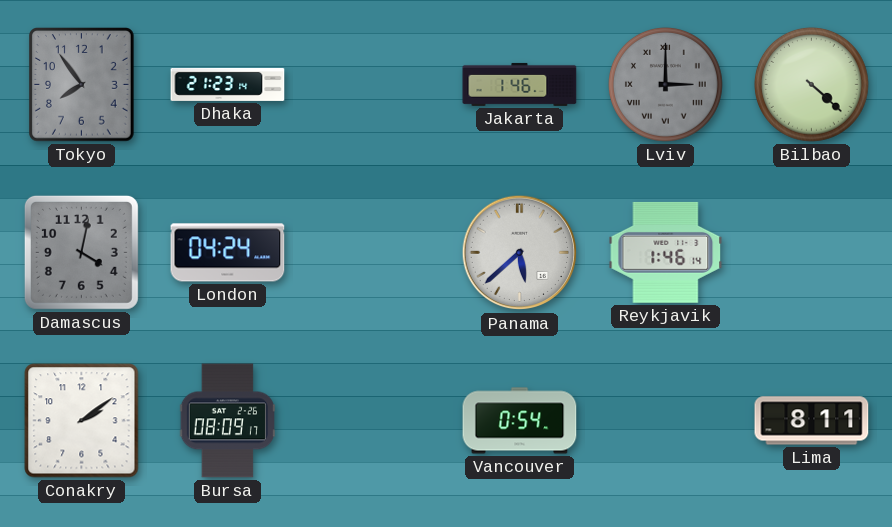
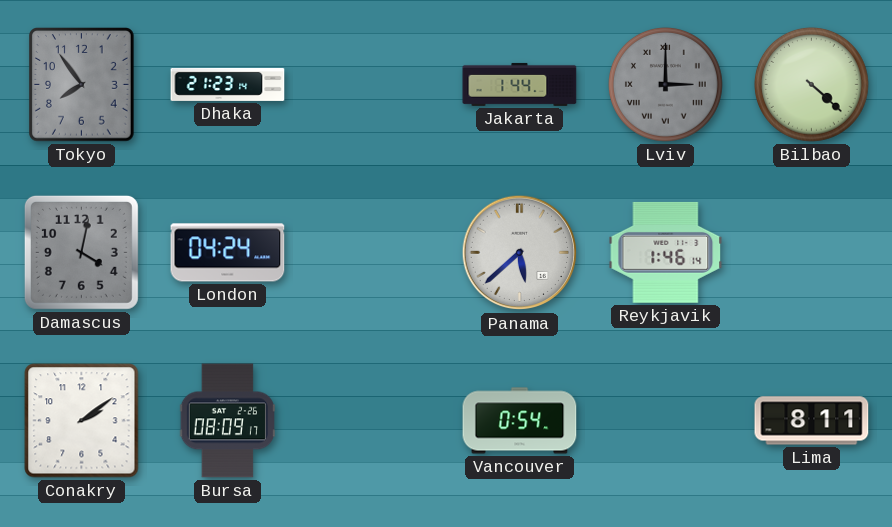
Jakarta: 1:46 -> 1:44
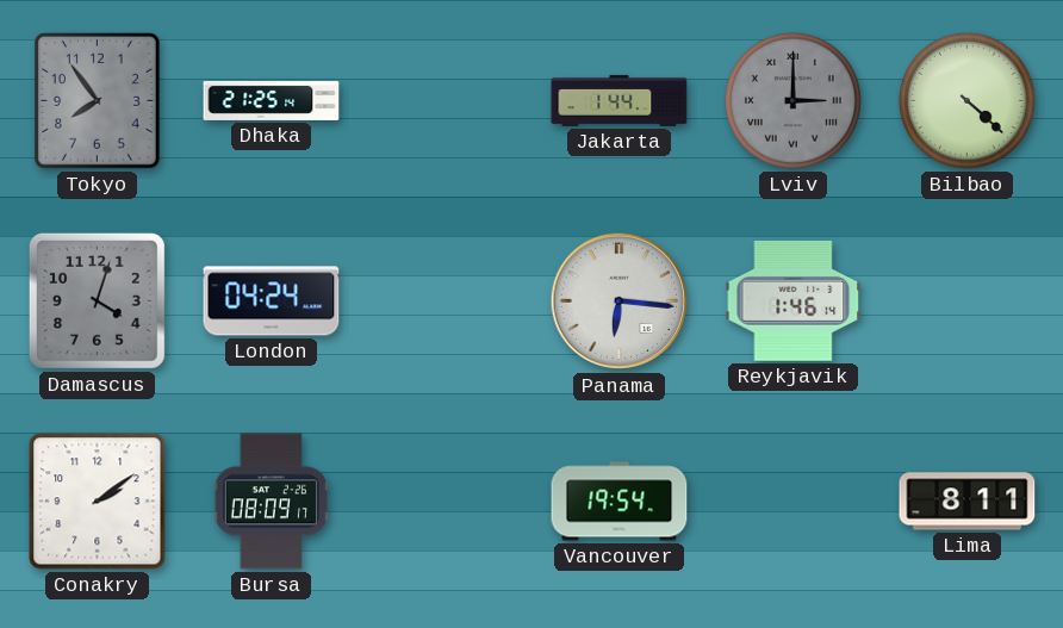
Dhaka: 21:23 -> 21:25
Damascus: 4:02 -> 4:03
Panama: 5:38 -> 6:16
Vancouver: 0:54 -> 19:54
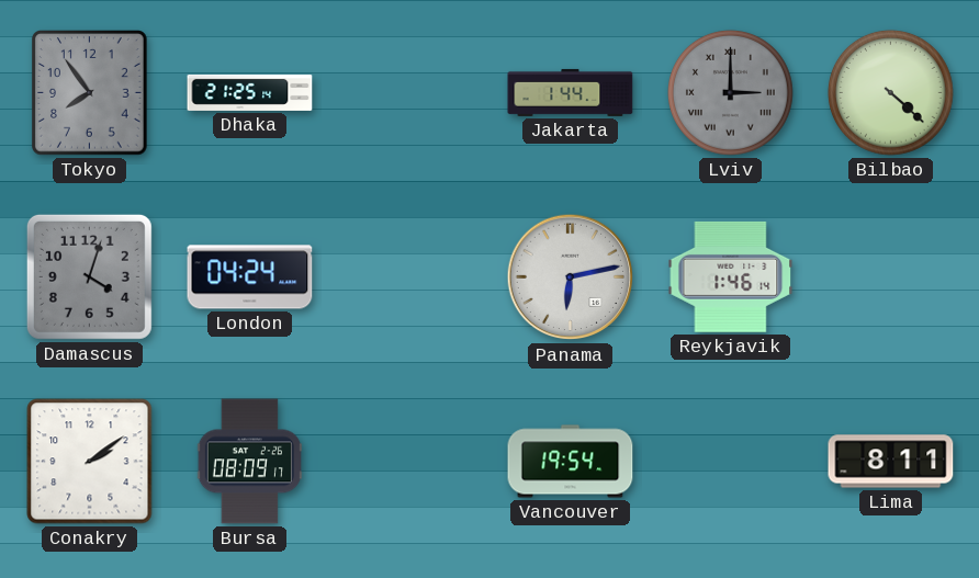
Panama: 6:16 -> 6:13
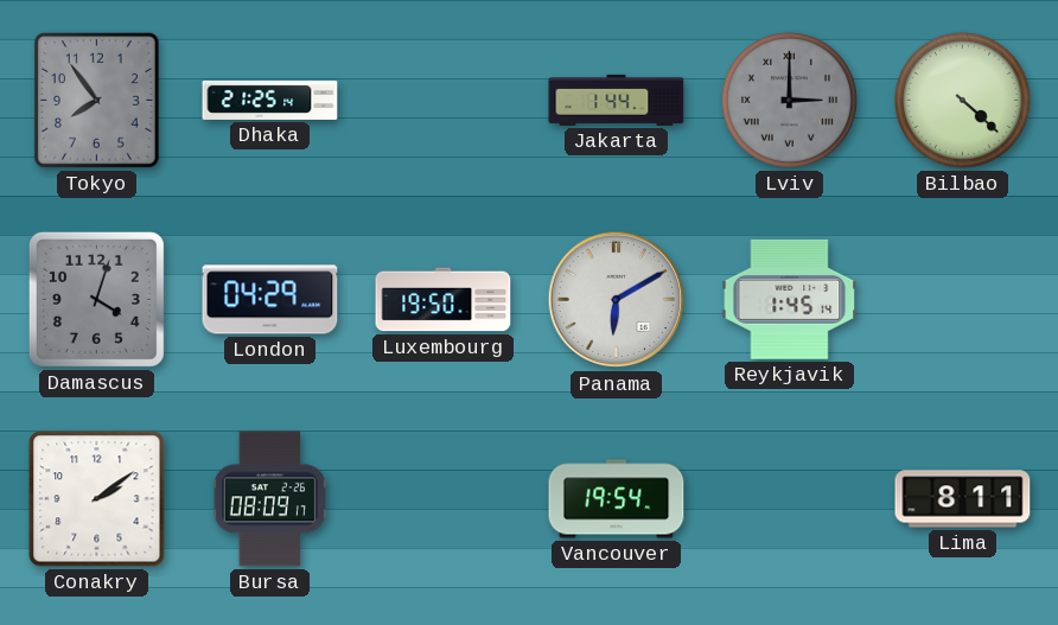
London: 04:24 -> 04:29
Luxembourg: none -> 19:50
Panama: 6:13 -> 6:10
Reykjavik: 1:46 -> 1:45
